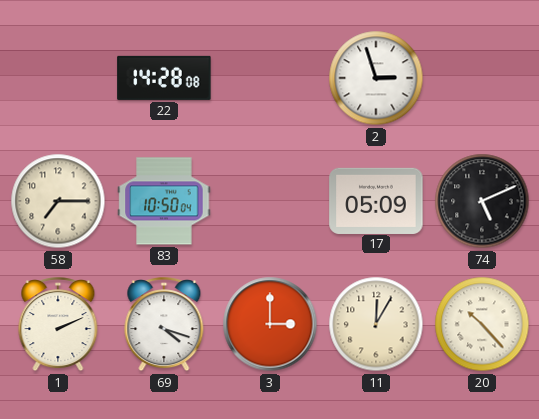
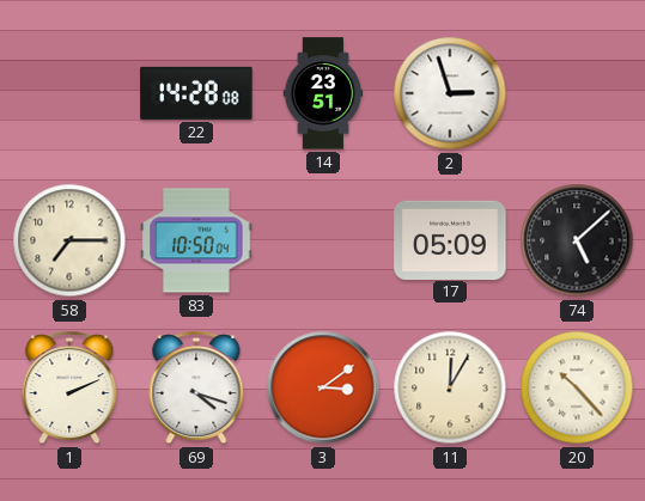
14: none -> 23:51
74: 5:11 -> 5:08
3: 3:00 -> 3:09
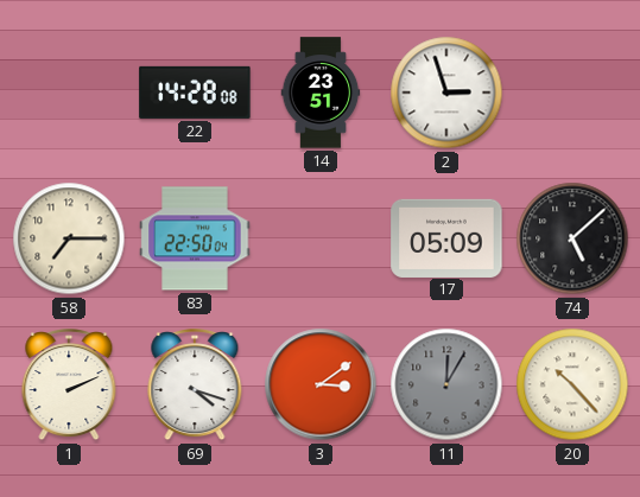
83: 10:50 -> 22:50
11 dial: cream -> grey
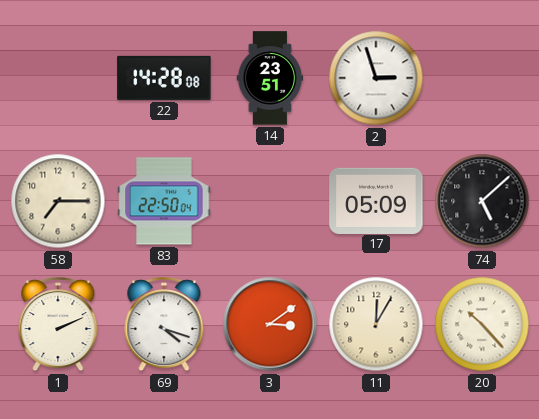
11 dial: grey -> cream
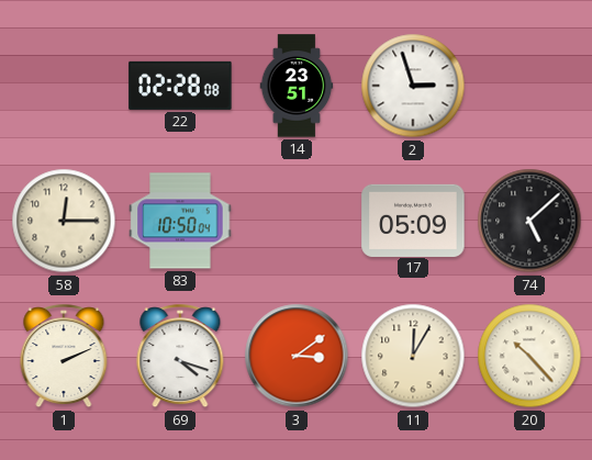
22: 14:28 -> 02:28
58: 7:15 -> 12:15
83: 22:50 -> 10:50
